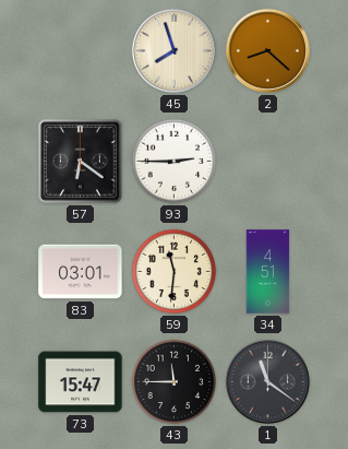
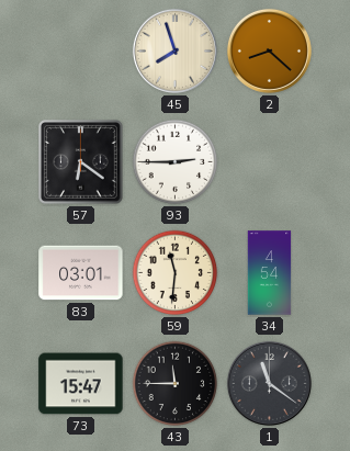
34: 4:51 -> 4:54
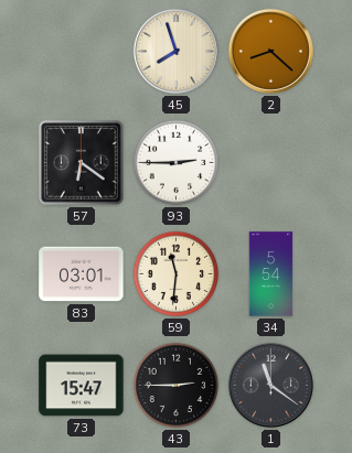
34: 4:54 -> 5:54
43: 11:45 -> 2:45
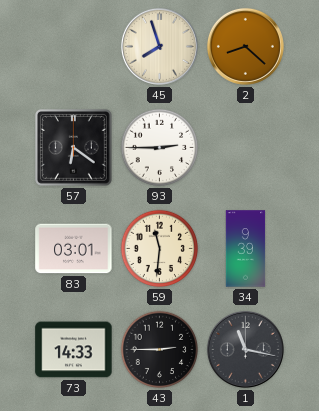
34: 5:54 -> 9:39
73: 15:47 -> 14:33
1: 11:21 -> 11:17
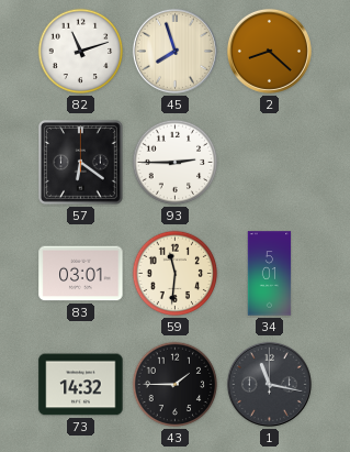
82: none -> 11:12
34: 9:39 -> 5:01
73: 14:33 -> 14:32
43: 2:45 -> 1:45
